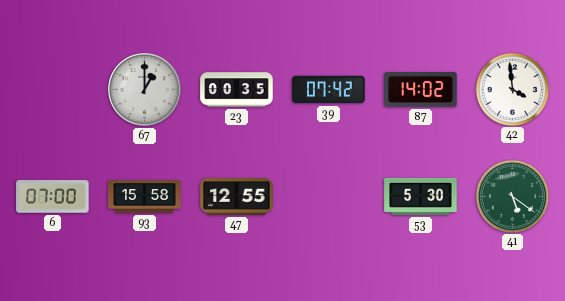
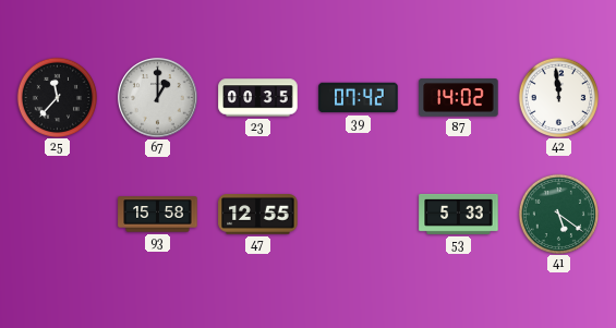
25: none -> 11:37
42: 3:59 -> 11:59
6: 07:00 -> none
53: 5:30 -> 5:33
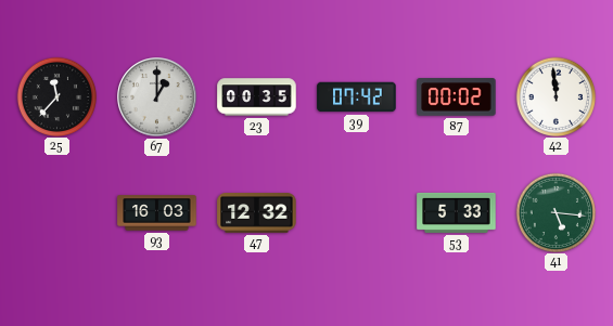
87: 14:02 -> 00:02
93: 15:58 -> 16:03
47: 12:55 -> 12:32
41: 5:21 -> 5:16
